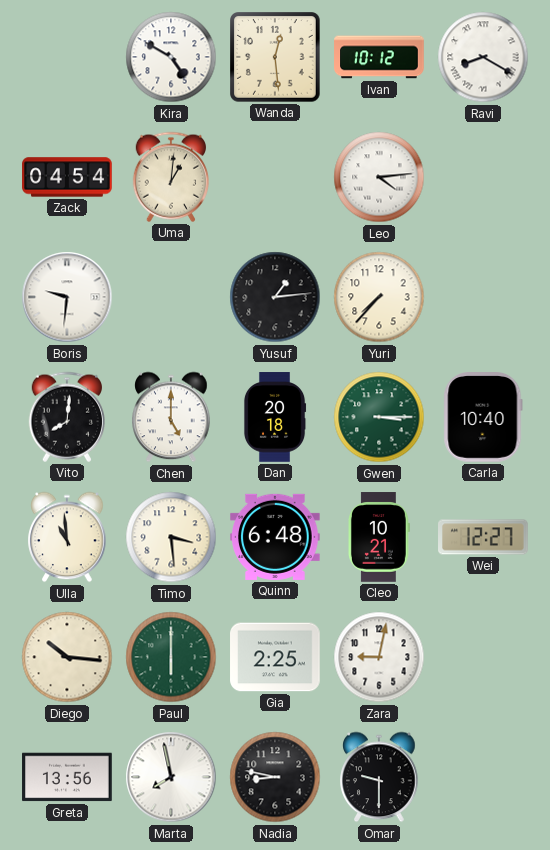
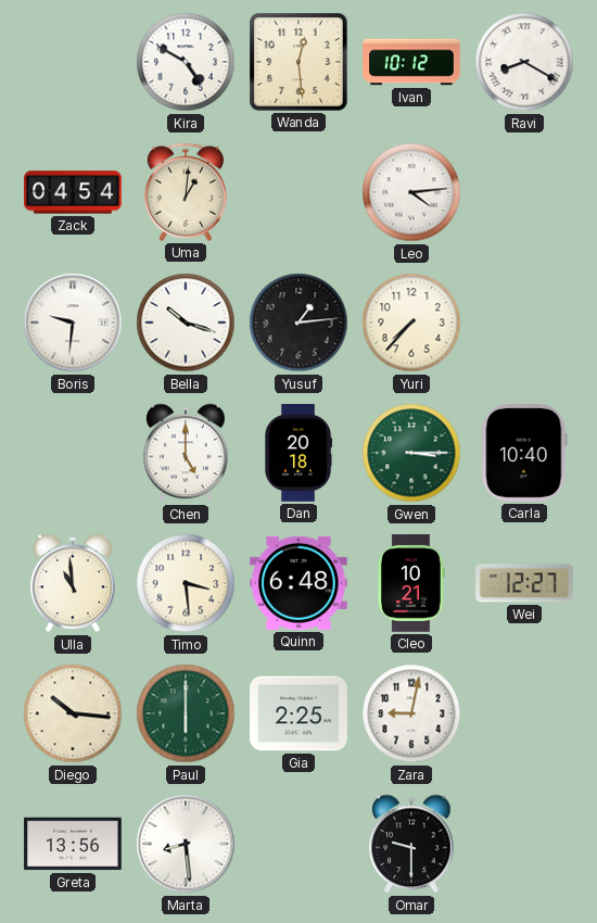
Bella: none -> 10:18
Vito: 8:01 -> none
Marta: 7:58 -> 8:29
Nadia: 8:47 -> none
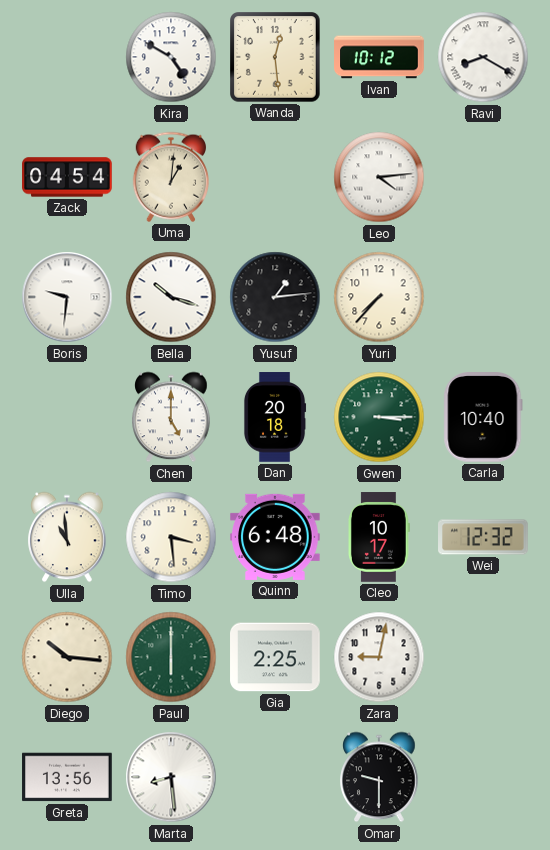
Cleo: 10:21 -> 10:17
Wei: 12:27 -> 12:32
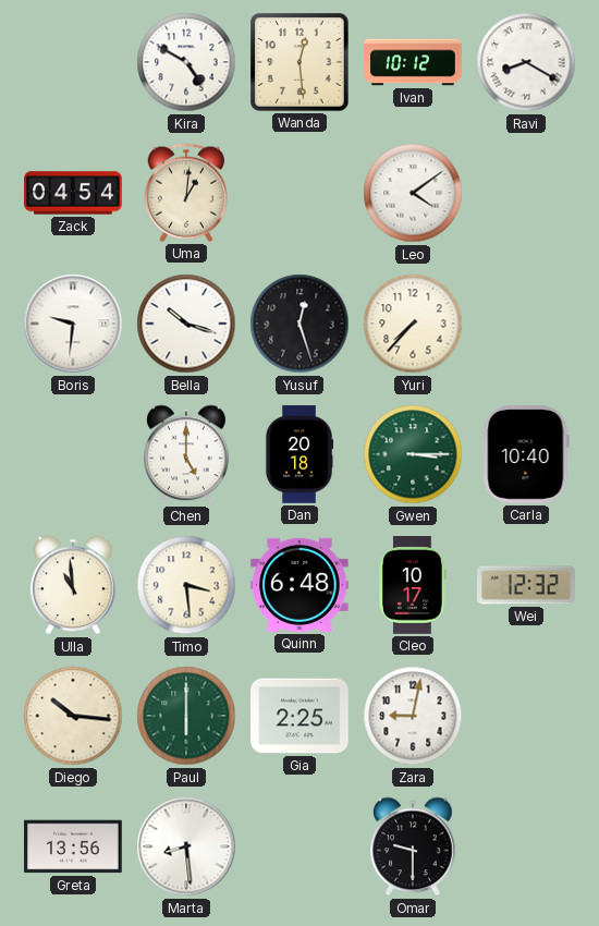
Leo: 4:14 -> 4:09
Yusuf: 1:14 -> 12:27
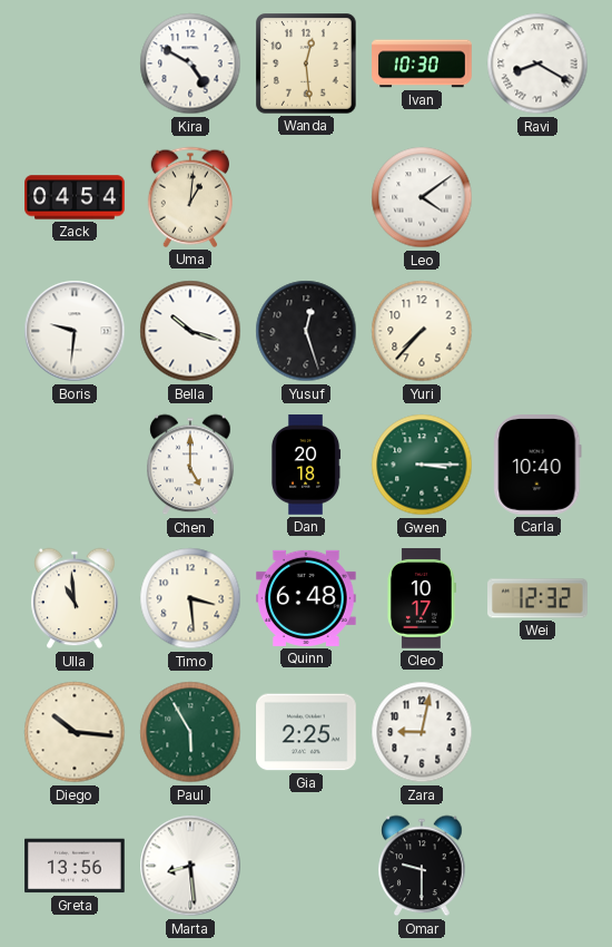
Ivan: 10:12 -> 10:30
Paul: 6:00 -> 5:55
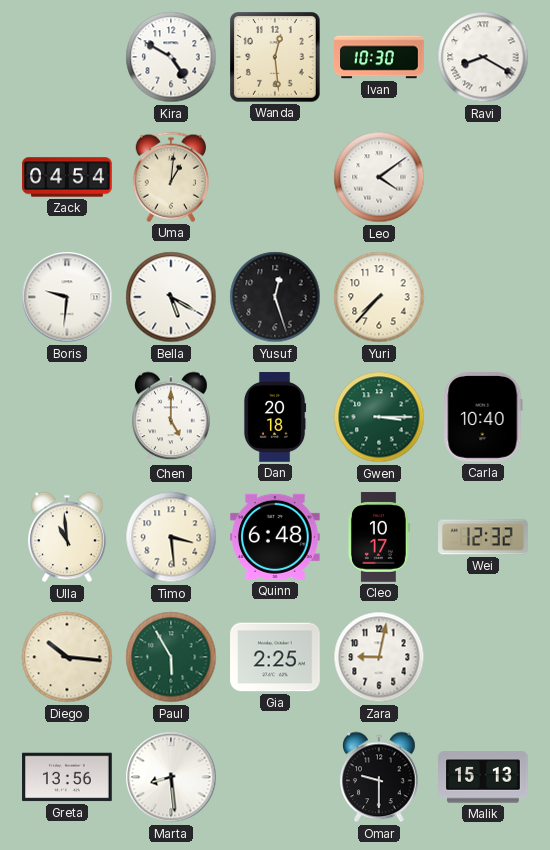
Bella: 10:18 -> 5:20
Malik: none -> 15:13
